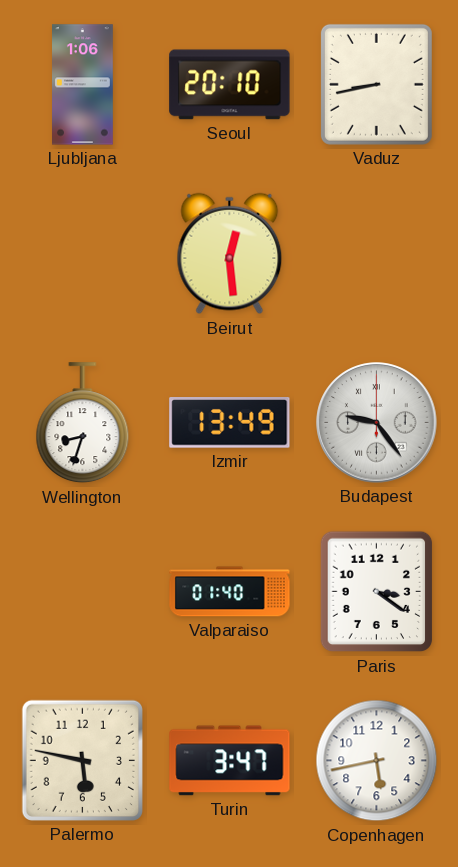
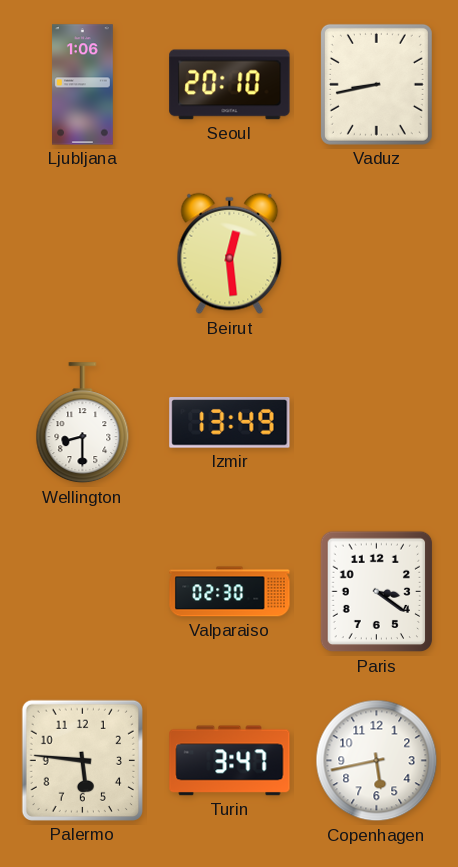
Wellington: 8:33 -> 8:30
Budapest: 9:24 -> none
Valparaiso: 01:40 -> 02:30
Palermo: 5:47 -> 5:46
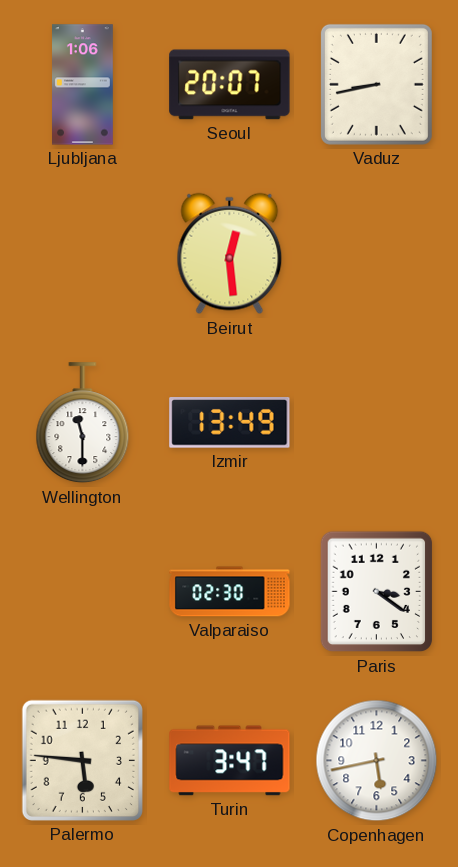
Seoul: 20:10 -> 20:07
Wellington: 8:30 -> 11:30
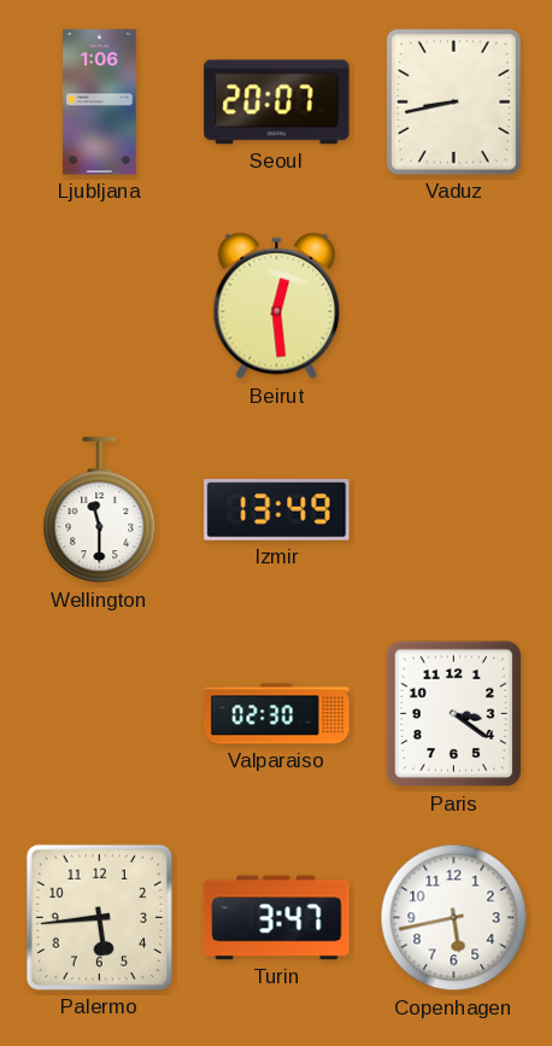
Palermo: 5:46 -> 5:44
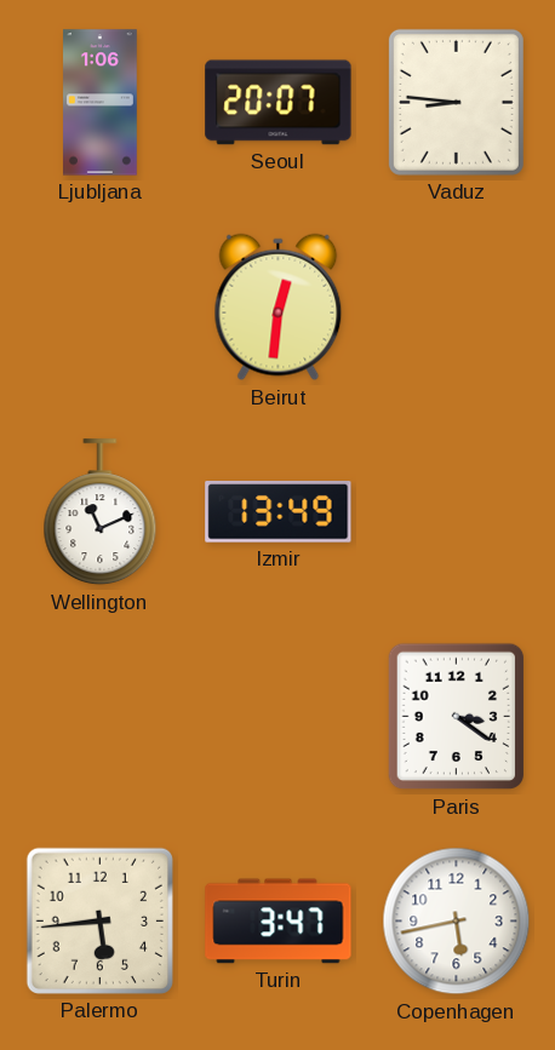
Vaduz: 8:43 -> 8:46
Beirut: 12:29 -> 12:31
Wellington: 11:30 -> 11:11
Valparaiso: 02:30 -> none
